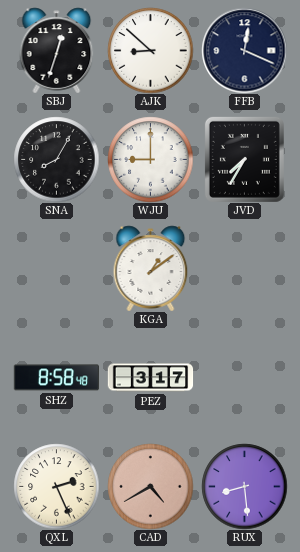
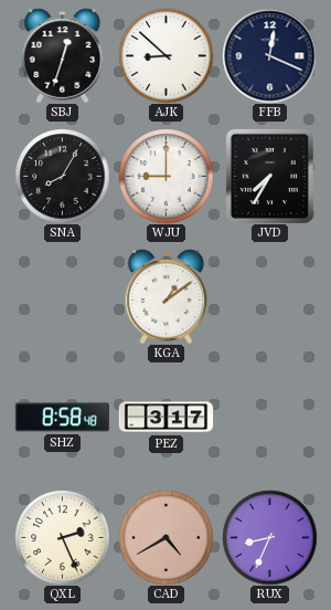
RUX: 8:29 -> 8:34
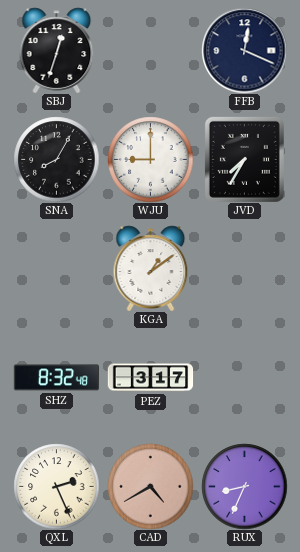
AJK: 8:52 -> none
SHZ: 8:58 -> 8:32
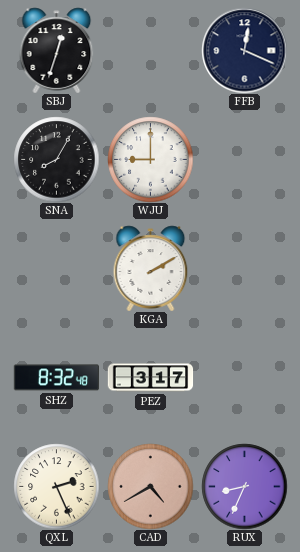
JVD: 7:35 -> none
KGA: 1:09 -> 2:10
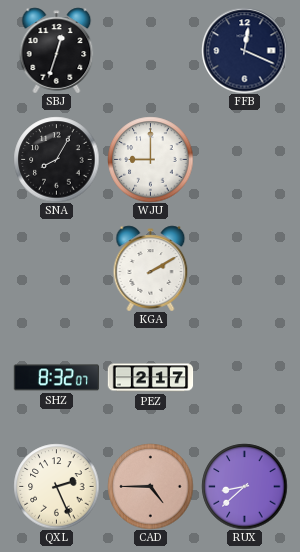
SHZ: 8:32:48 -> 8:32:07
PEZ: 3:17 -> 2:17
CAD: 4:40 -> 4:45
RUX: 8:34 -> 8:38
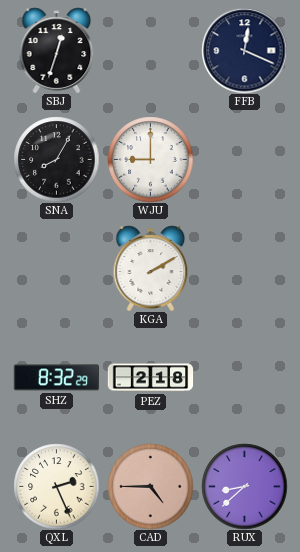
SHZ: 8:32:07 -> 8:32:29
PEZ: 2:17 -> 2:18
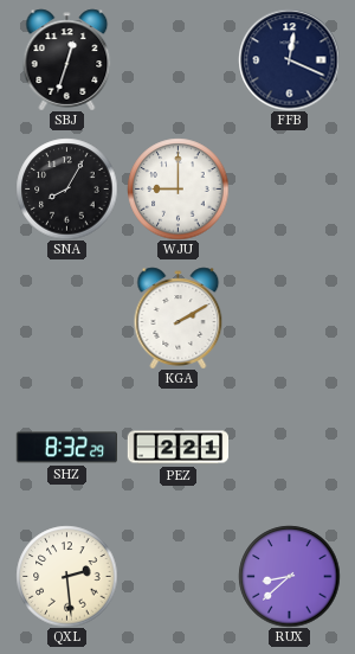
PEZ: 2:18 -> 2:21
QXL: 2:26 -> 2:29
CAD: 4:45 -> none
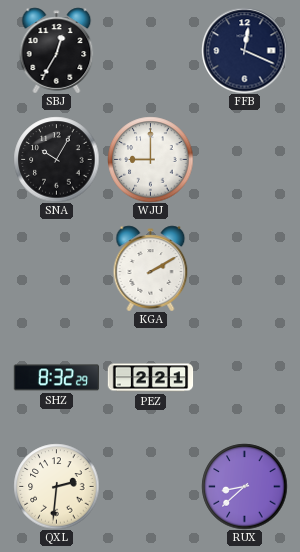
SBJ: 12:33 -> 12:35
SNA: 8:05 -> 10:05
QXL: 2:29 -> 2:31
